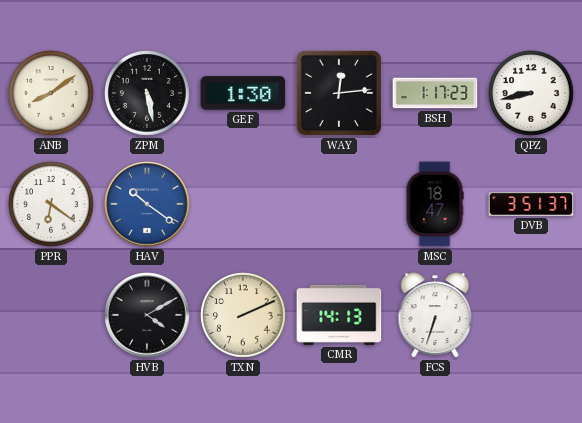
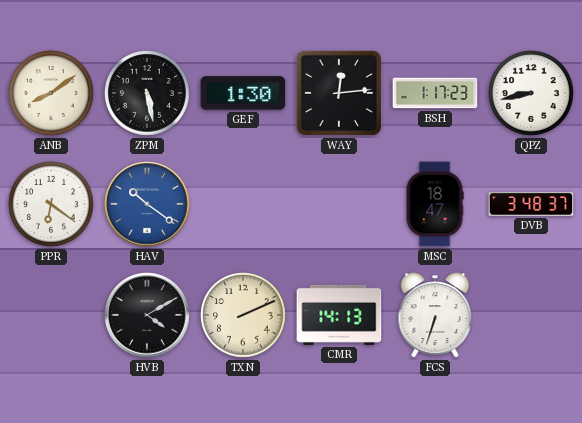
DVB: 3:51 -> 3:48
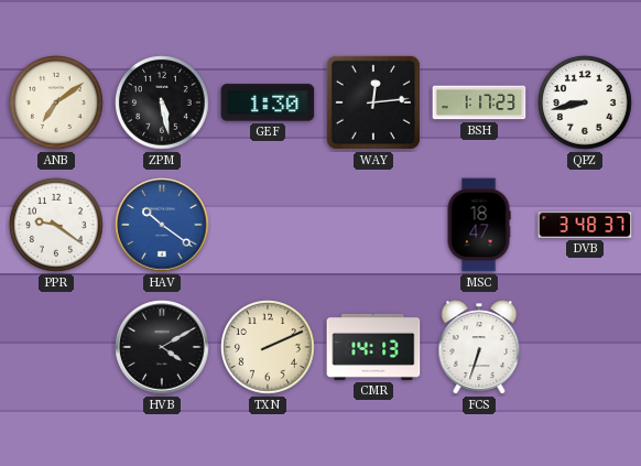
ANB: 8:09 -> 7:09
PPR: 6:21 -> 9:21
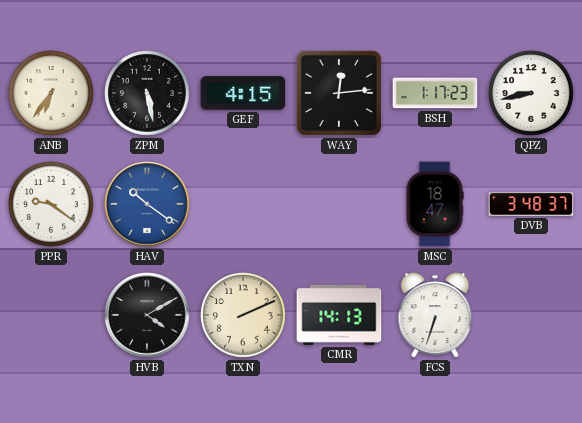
ANB: 7:09 -> 6:36
GEF: 1:30 -> 4:15
